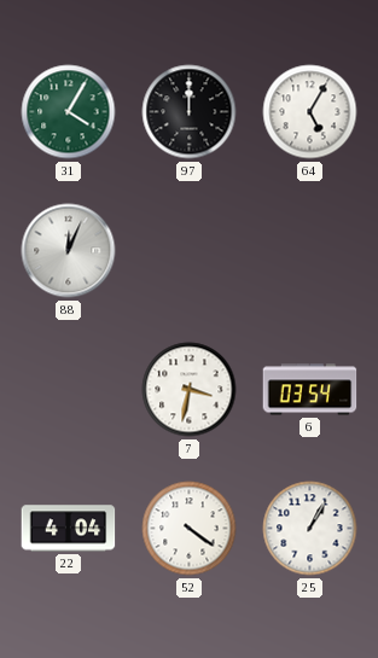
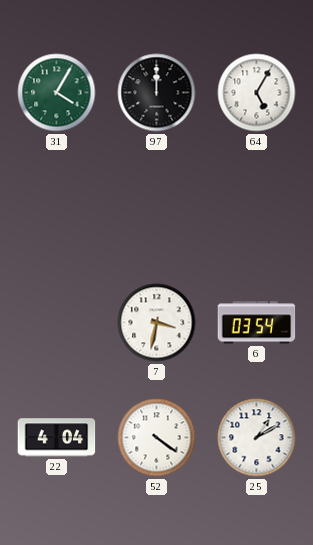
88: 12:04 -> none
25: 1:05 -> 1:10
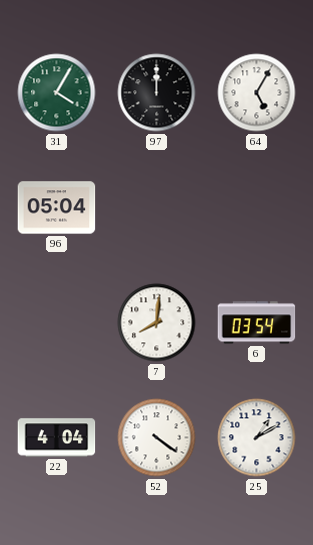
96: none -> 05:04
7: 3:32 -> 8:01
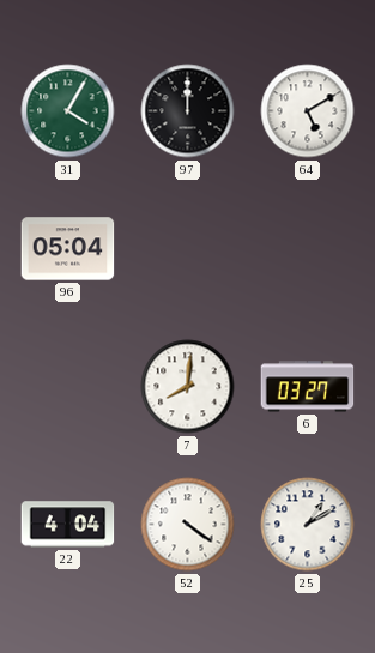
64: 5:05 -> 5:10
6: 03:54 -> 03:27
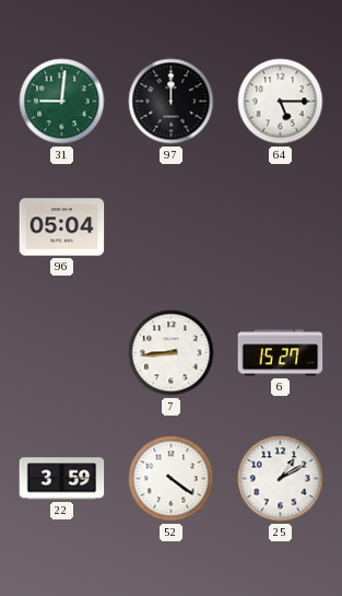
31: 4:05 -> 9:01
64: 5:10 -> 5:15
7: 8:01 -> 8:44
6: 03:27 -> 15:27
22: 4:04 -> 3:59
